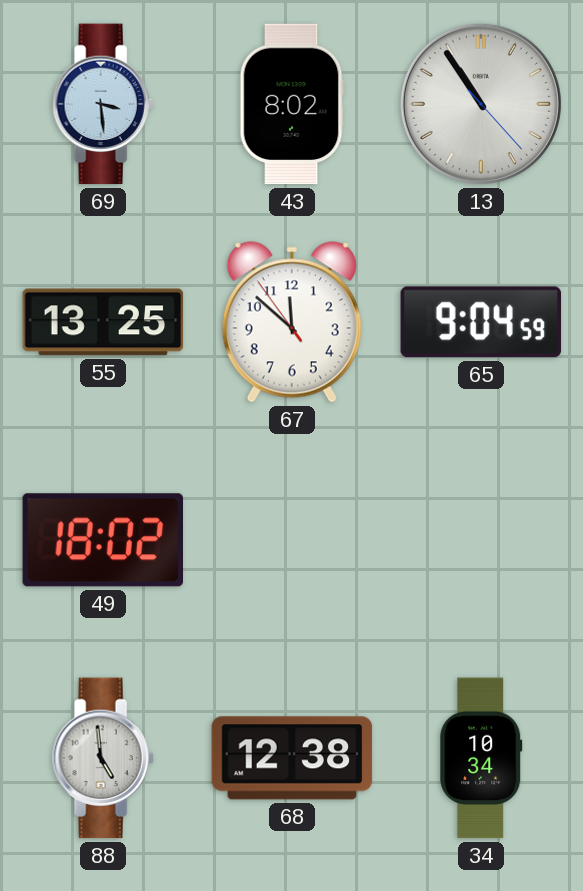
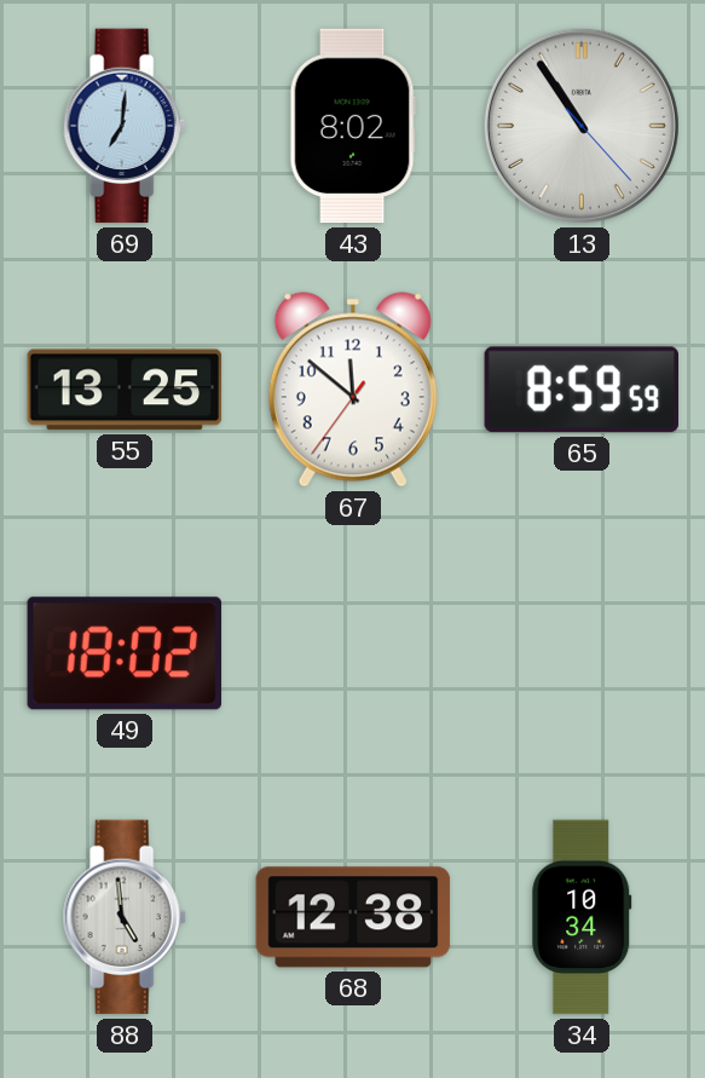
69: 3:29 -> 7:01
67: 11:51:54 -> 11:51:36
65: 9:04 -> 8:59
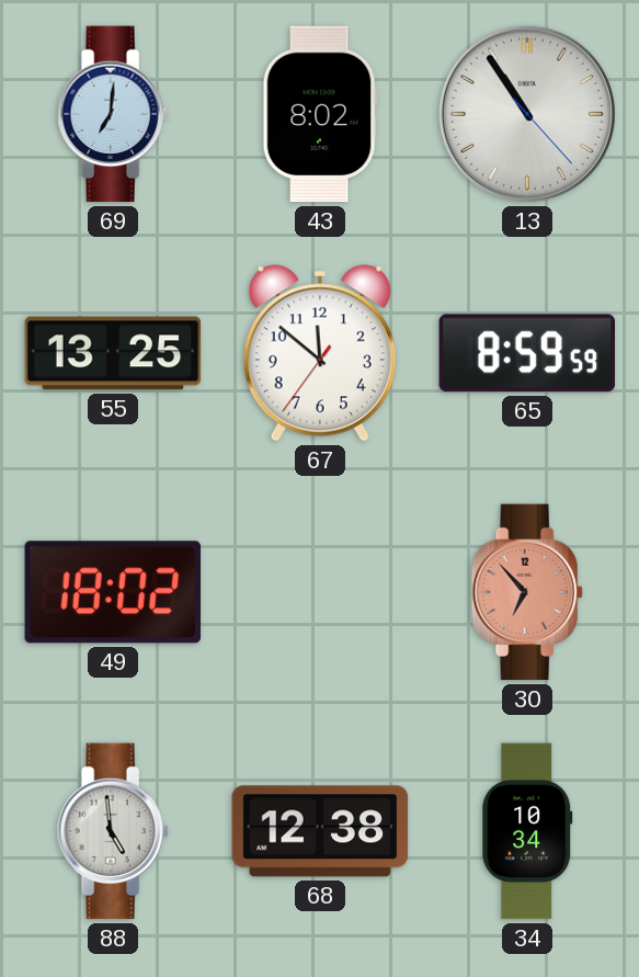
30: none -> 6:53
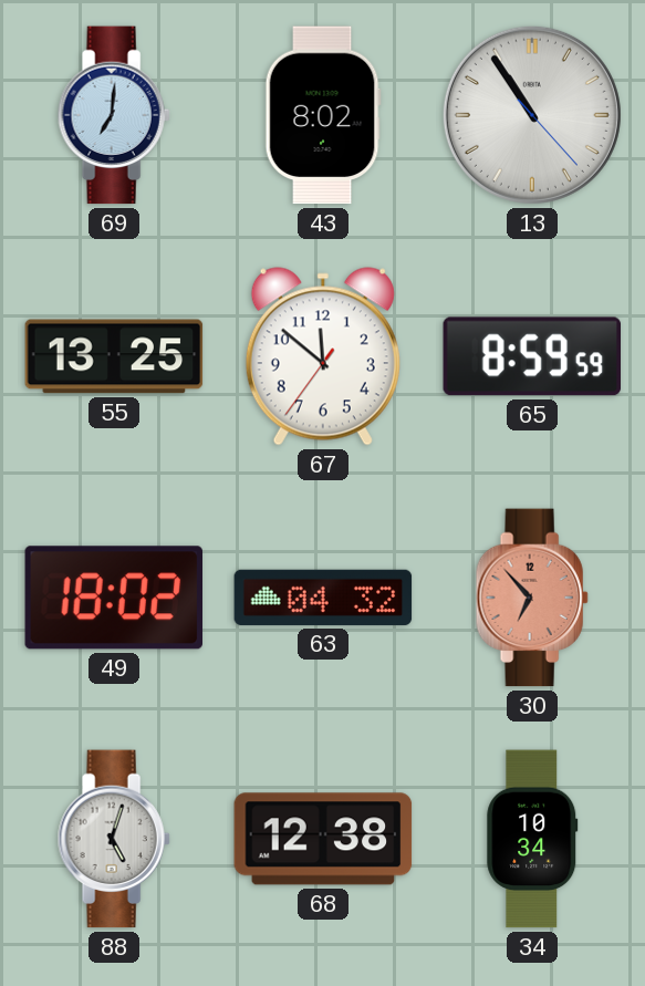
63: none -> 04:32
88: 4:59 -> 5:03
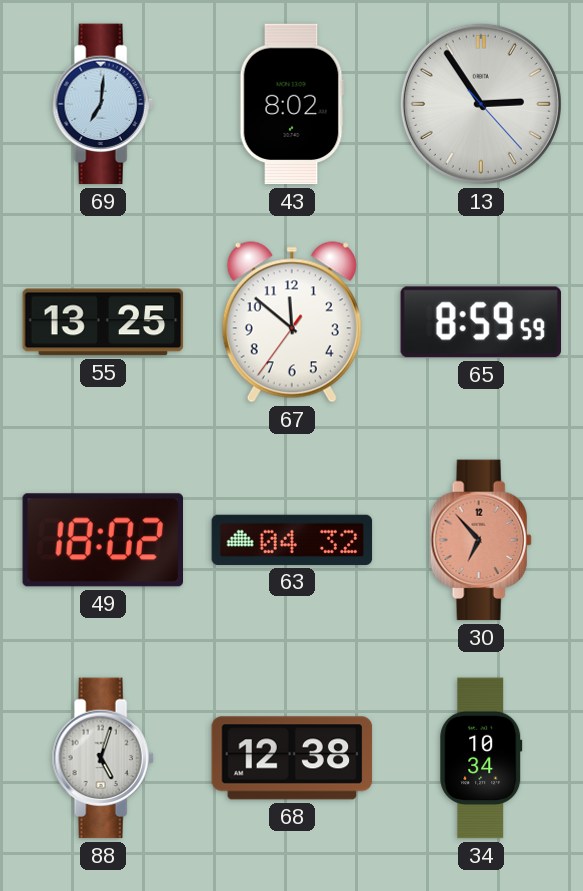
13: 10:54 -> 2:54
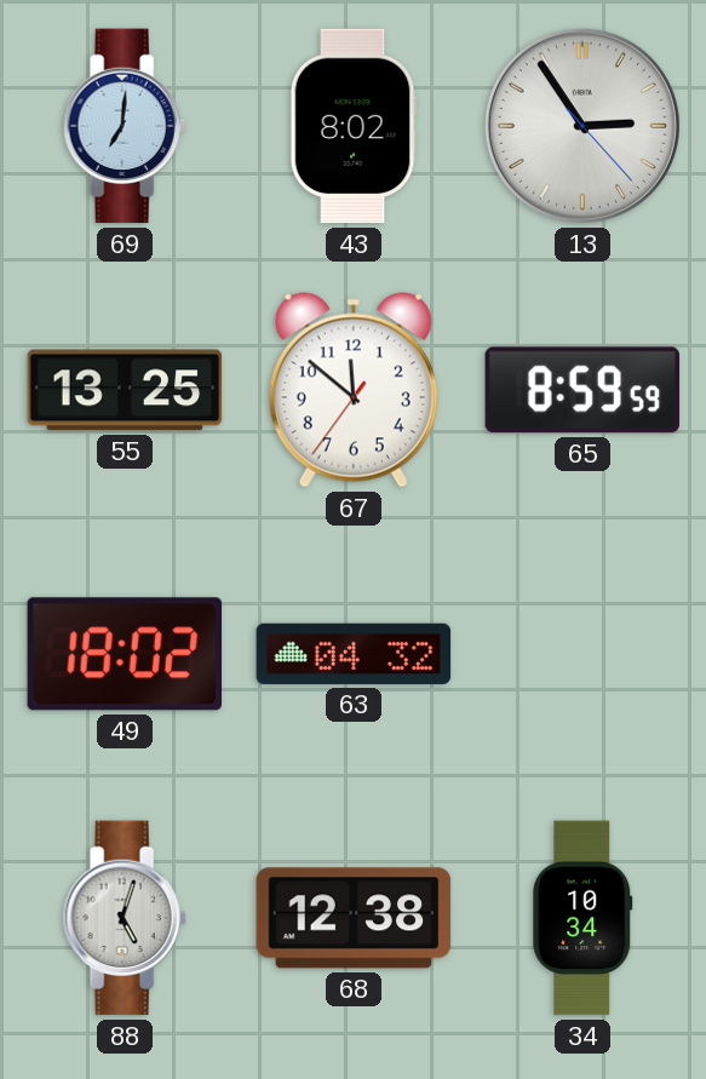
30: 6:53 -> none
